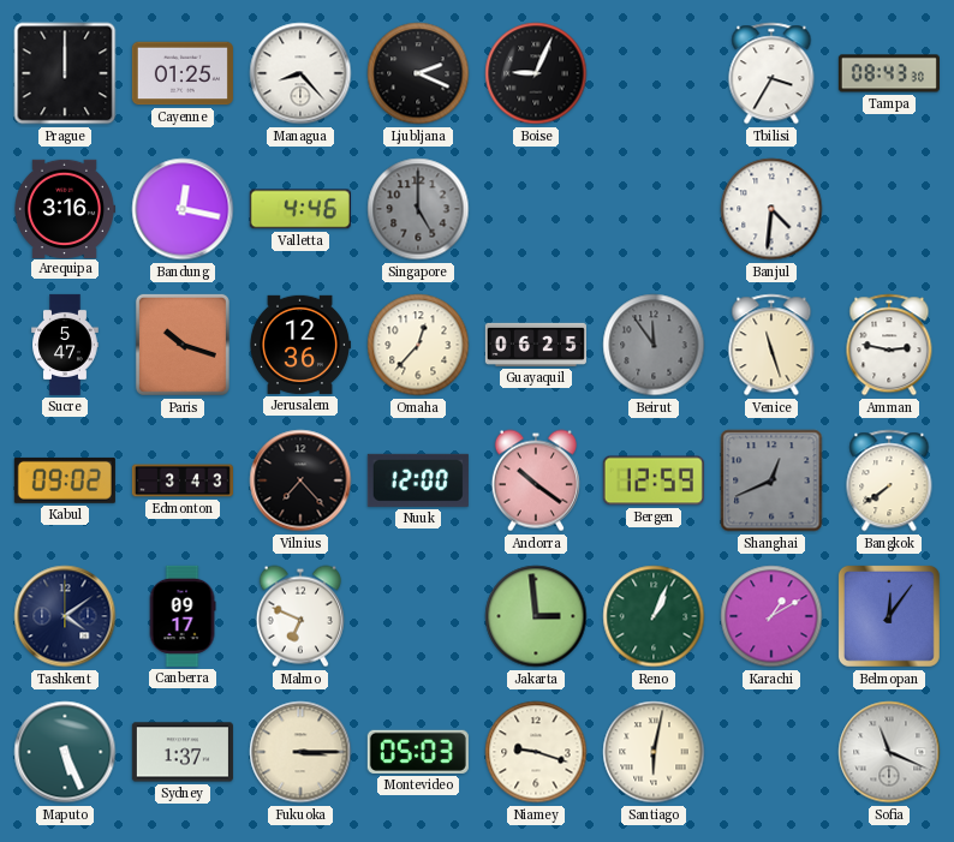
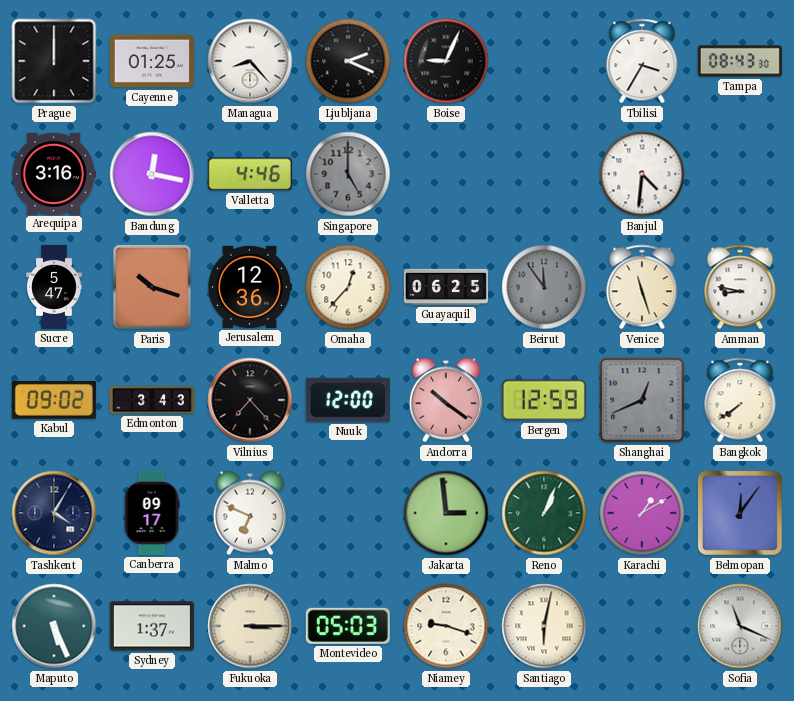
Amman: 2:47 -> 8:47
Tashkent: 4:09 -> 4:05
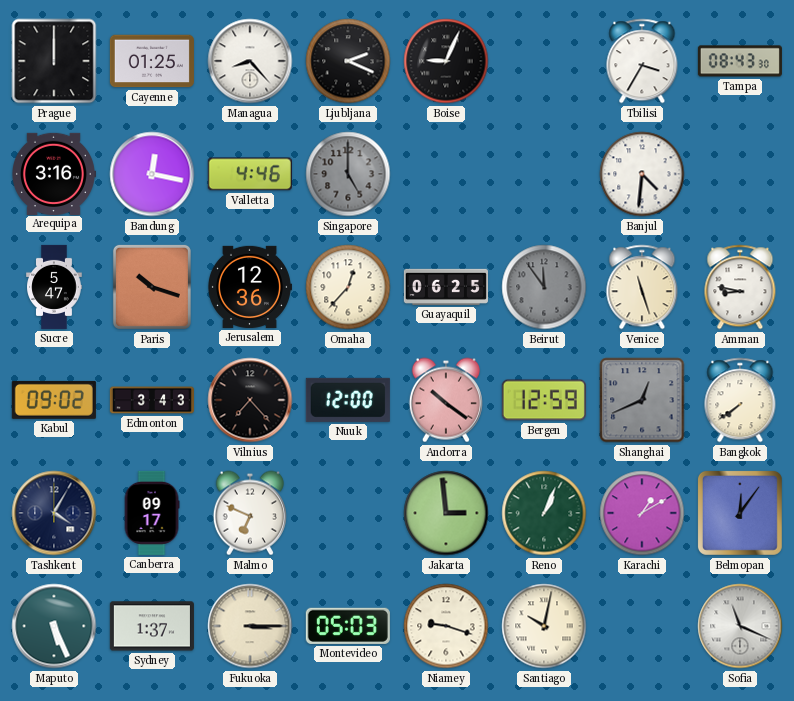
Santiago: 6:02 -> 10:02
